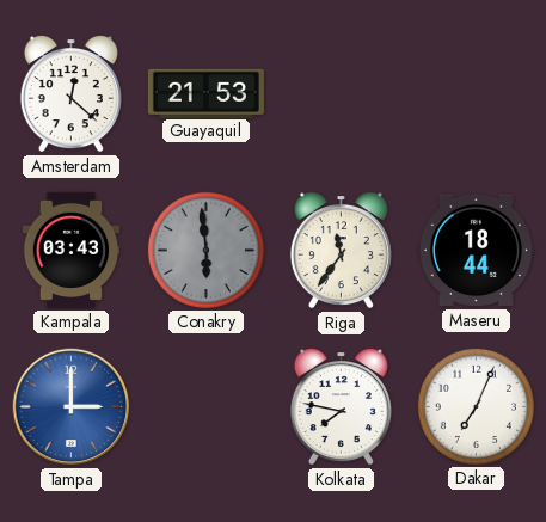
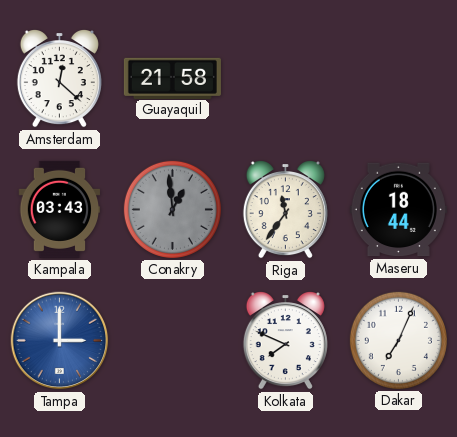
Guayaquil: 21:53 -> 21:58
Conakry: 5:59 -> 12:59
Kolkata: 7:47 -> 7:49
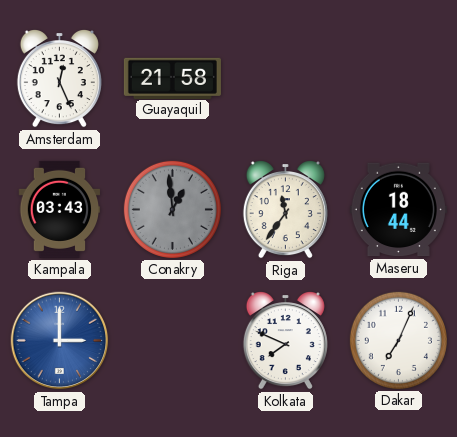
Amsterdam: 12:22 -> 12:26
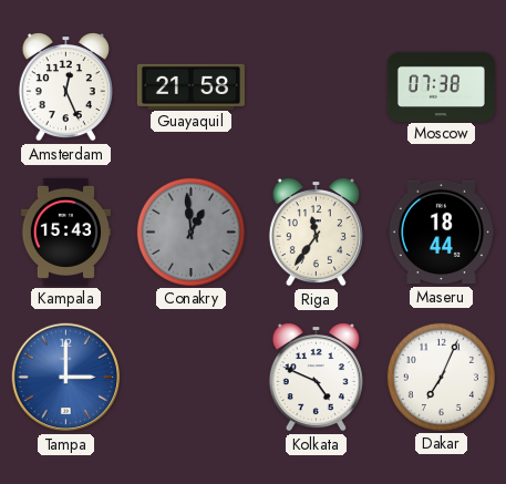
Moscow: none -> 07:38
Kampala: 03:43 -> 15:43
Kolkata: 7:49 -> 4:49
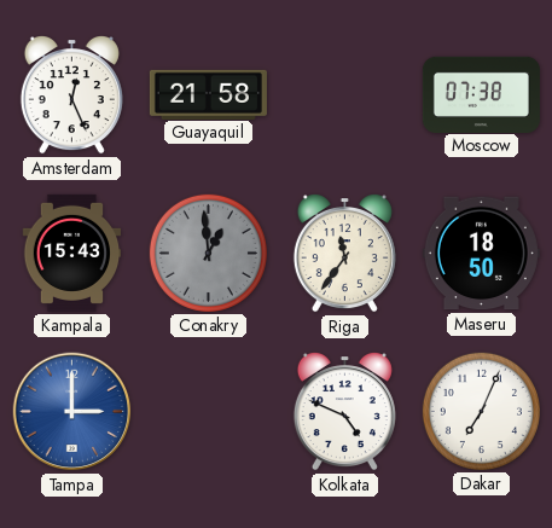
Maseru: 18:44 -> 18:50
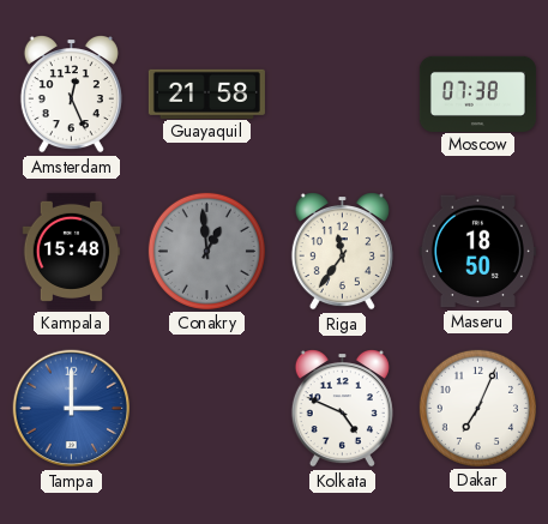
Kampala: 15:43 -> 15:48
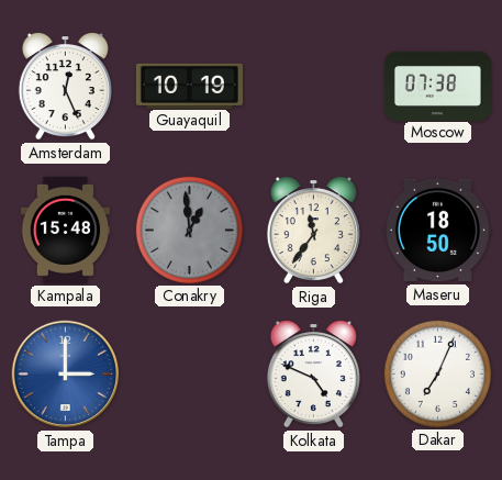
Guayaquil: 21:58 -> 10:19
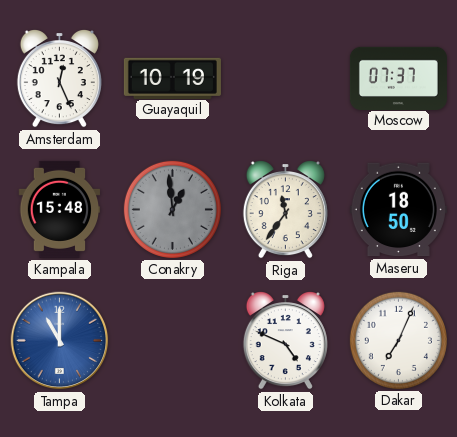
Moscow: 07:38 -> 07:37
Tampa: 3:00 -> 11:00
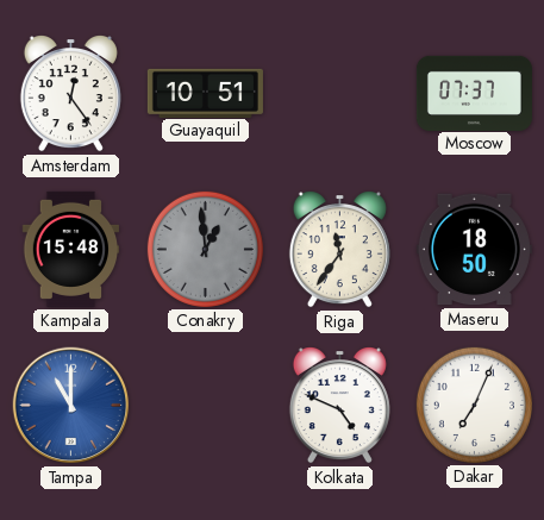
Amsterdam: 12:26 -> 12:24
Guayaquil: 10:19 -> 10:51
